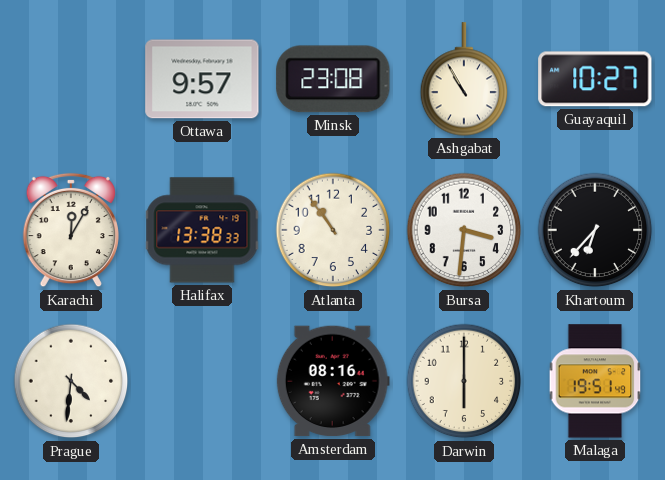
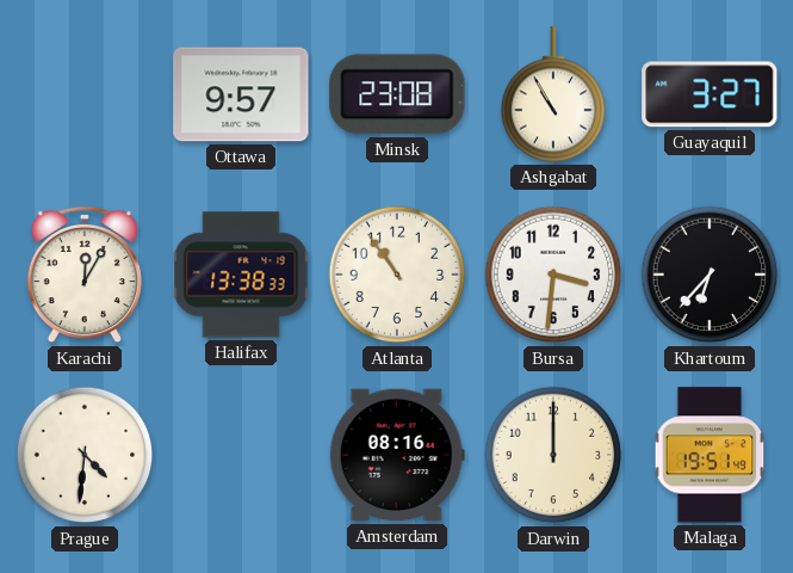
Guayaquil: 10:27 -> 3:27
Darwin: 6:00 -> 12:00
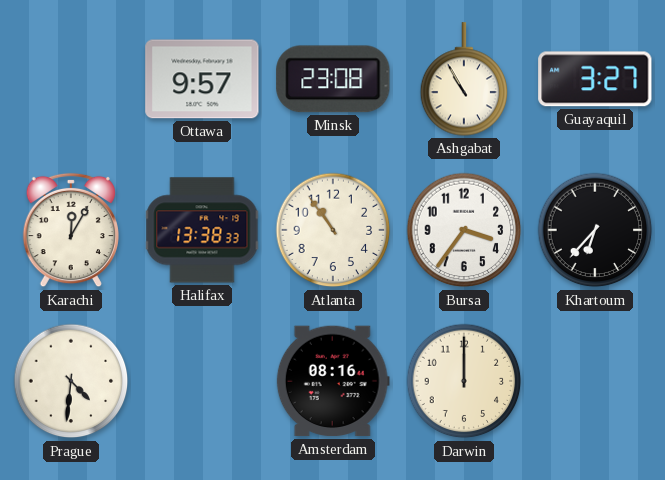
Bursa: 3:31 -> 3:36
Malaga: 19:51 -> none
